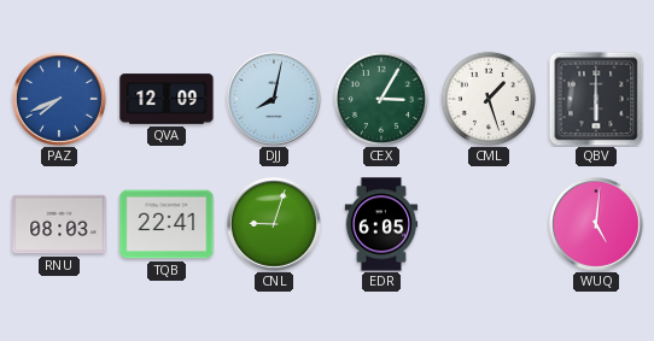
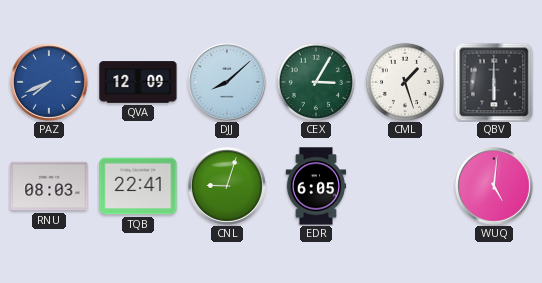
DJJ: 8:02 -> 8:08
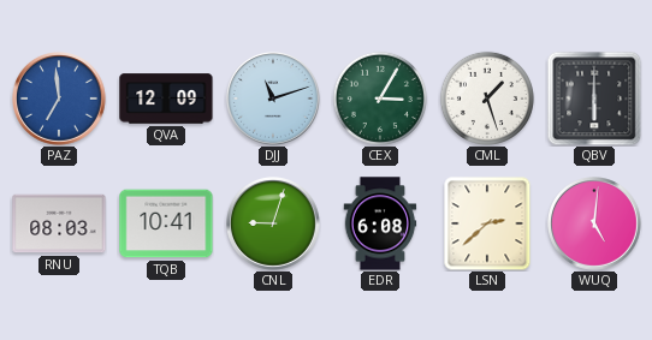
PAZ: 7:41 -> 6:59
DJJ: 8:08 -> 11:12
TQB: 22:41 -> 10:41
EDR: 6:05 -> 6:08
LSN: none -> 2:38
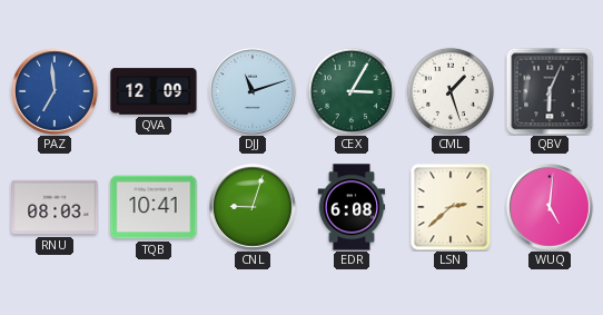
QBV: 6:00 -> 6:04
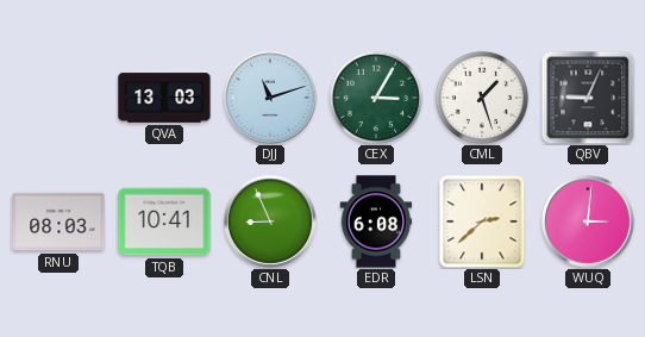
PAZ: 6:59 -> none
QVA: 12:09 -> 13:03
QBV: 6:04 -> 9:04
CNL: 9:03 -> 8:56
WUQ: 5:01 -> 3:01
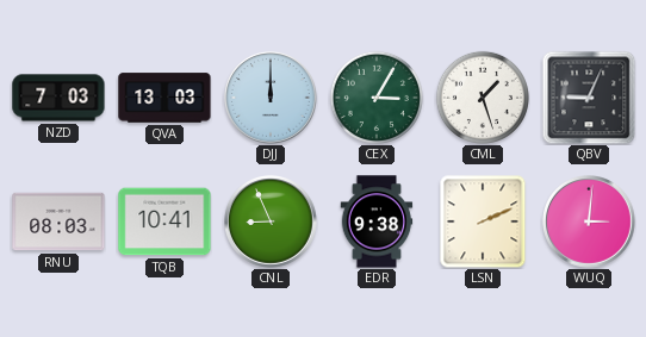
NZD: none -> 7:03
DJJ: 11:12 -> 12:00
EDR: 6:08 -> 9:38
LSN: 2:38 -> 2:11
